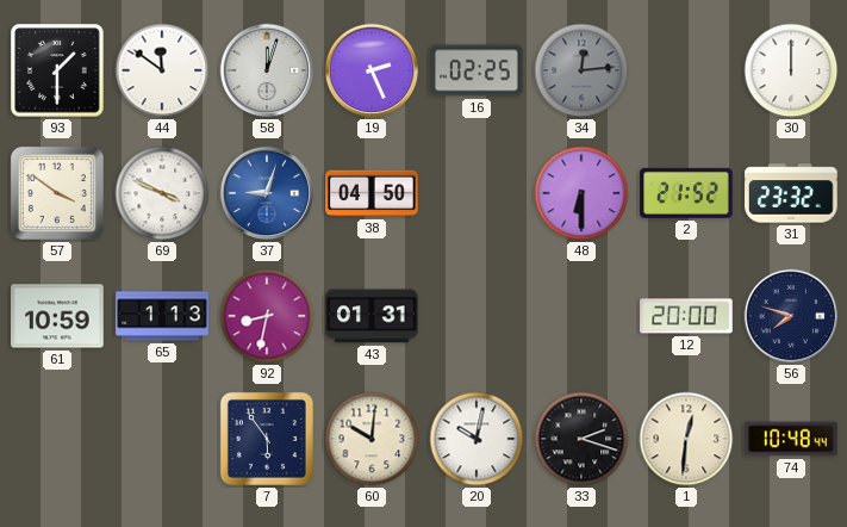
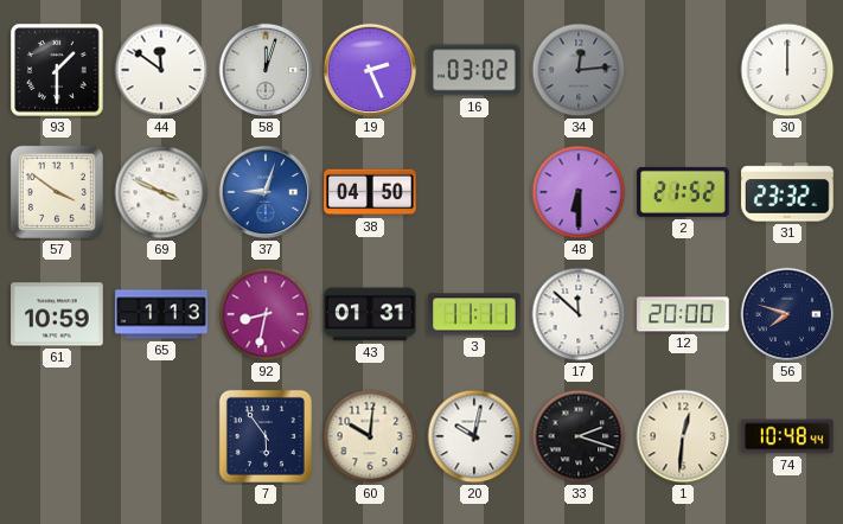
16: 02:25 -> 03:02
3: none -> 11:11
17: none -> 11:52
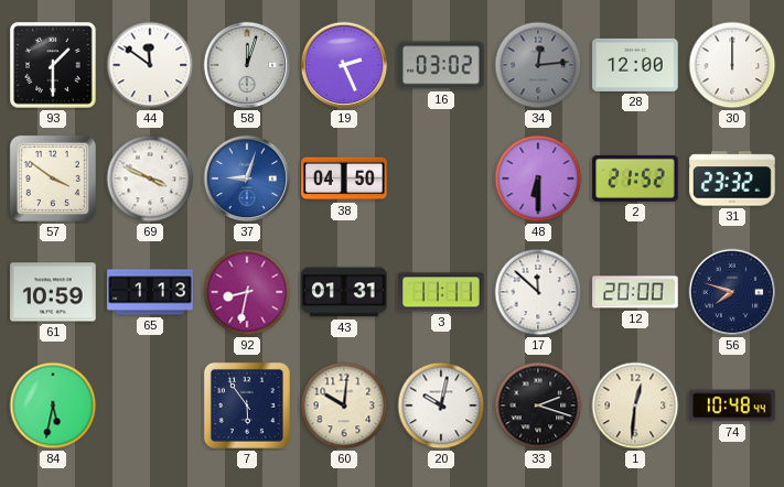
28: none -> 12:00
84: none -> 5:32
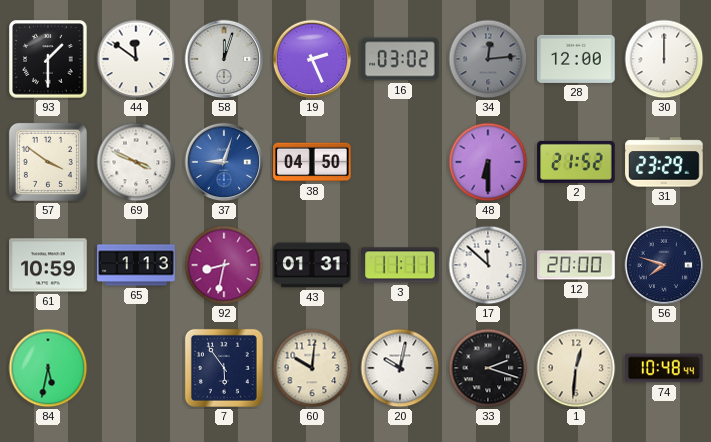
31: 23:32 -> 23:29
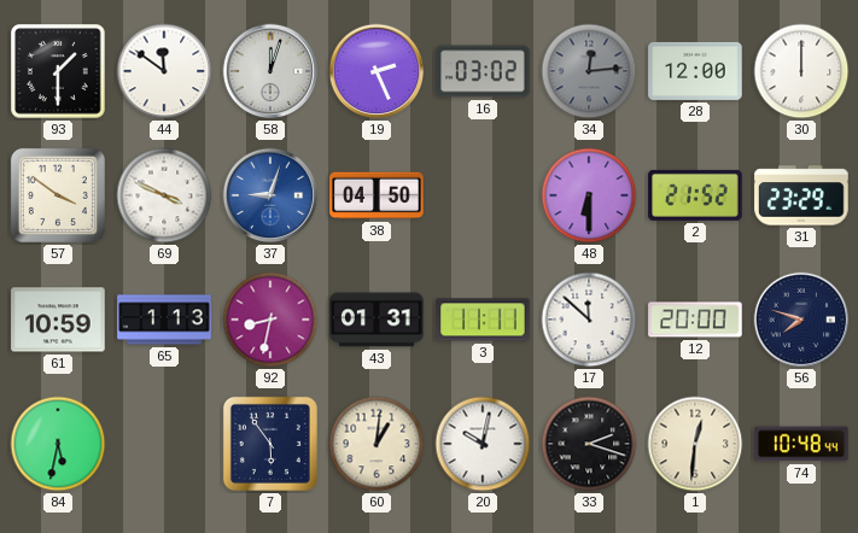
60: 10:01 -> 1:01
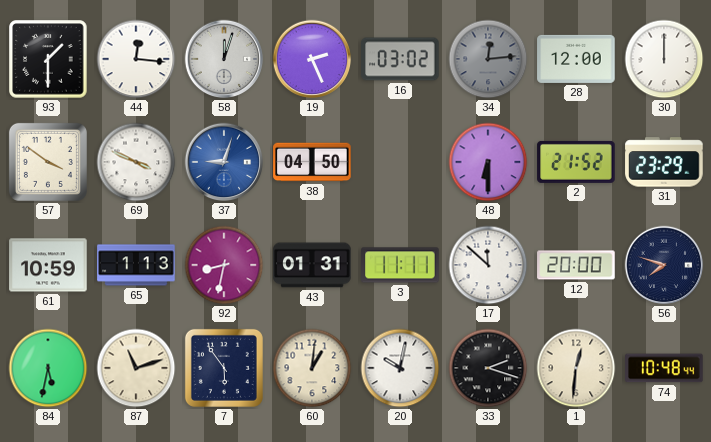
44: 11:51 -> 12:16
87: none -> 11:12
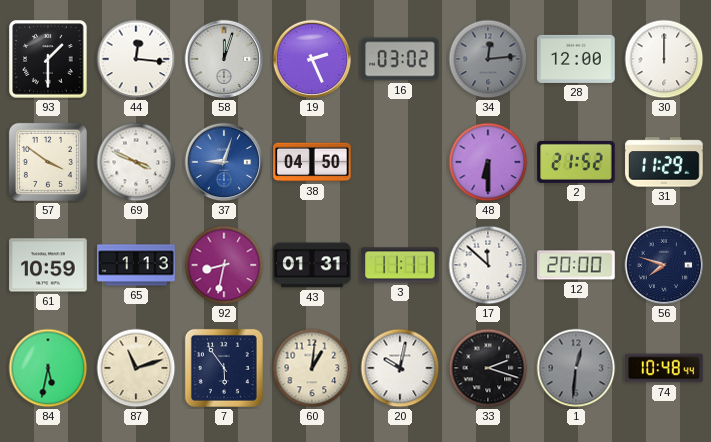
31: 23:29 -> 11:29
1 dial: cream -> grey
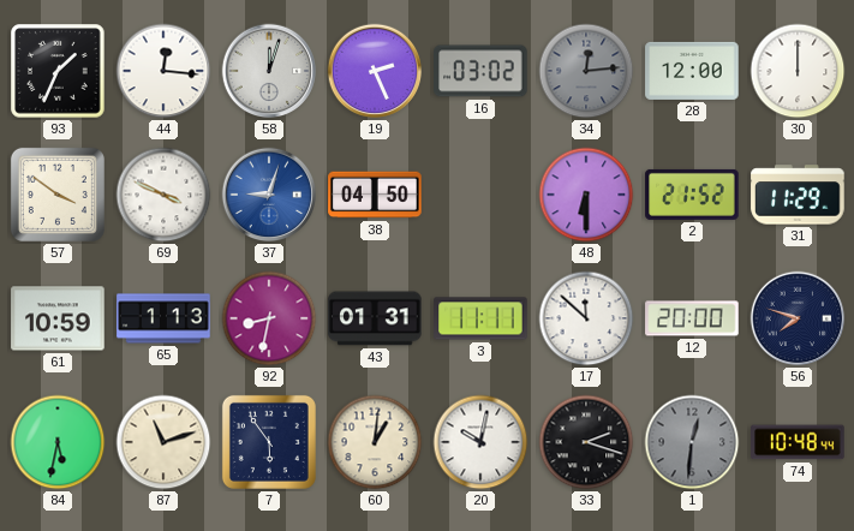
93: 1:30 -> 1:34
